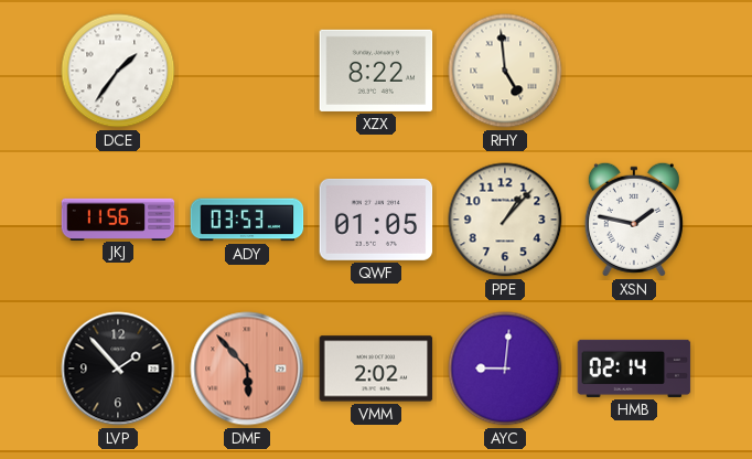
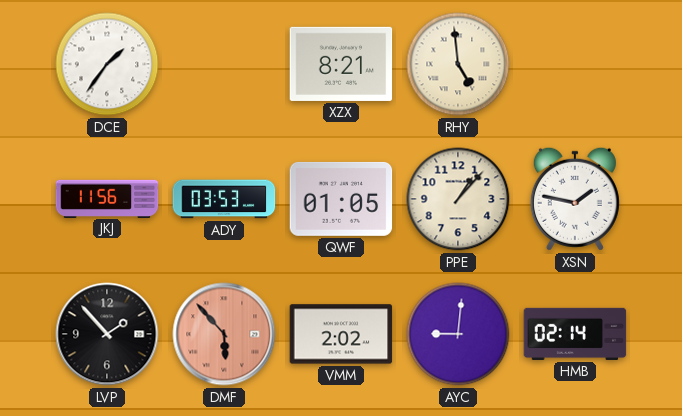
XZX: 8:22 -> 8:21
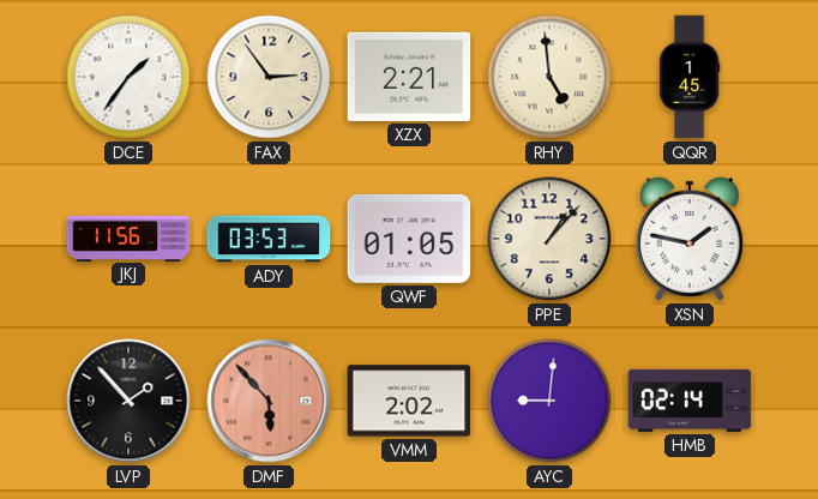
FAX: none -> 2:54
XZX: 8:21 -> 2:21
QQR: none -> 1:45
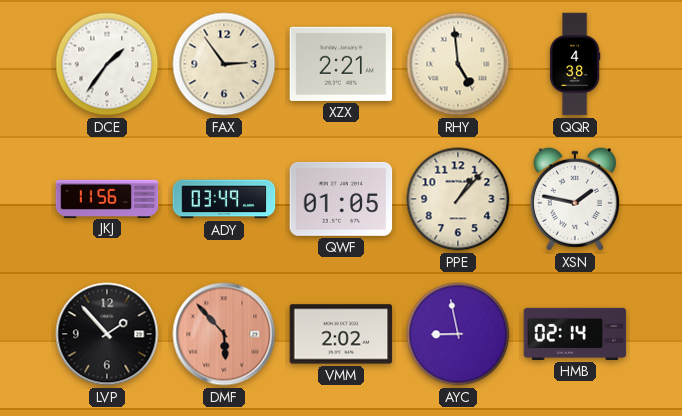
QQR: 1:45 -> 4:38
ADY: 03:53 -> 03:49
AYC: 9:01 -> 8:58
